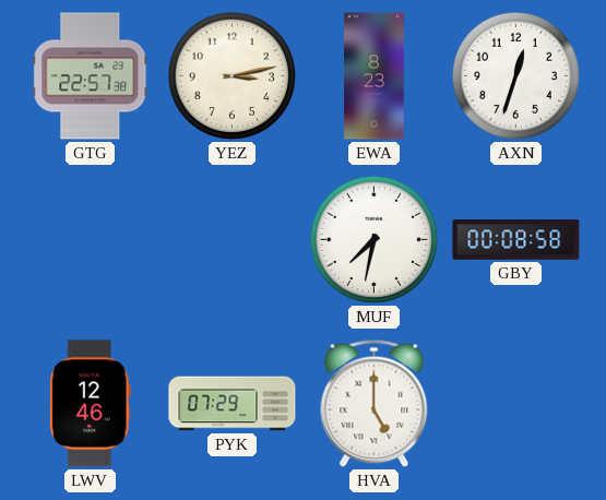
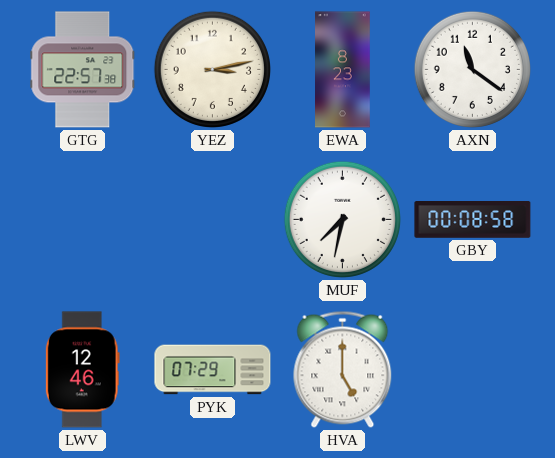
AXN: 12:33 -> 11:21
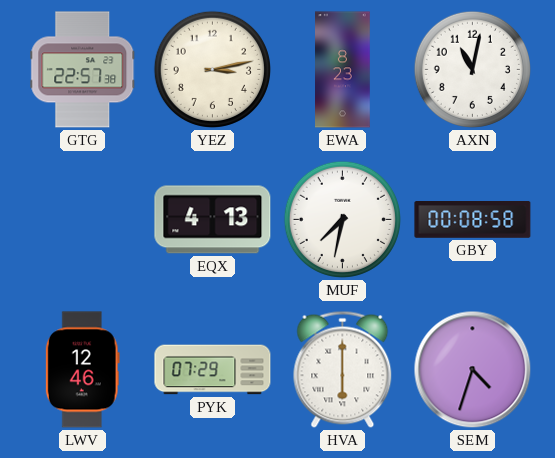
AXN: 11:21 -> 11:02
EQX: none -> 4:13
HVA: 5:00 -> 6:00
SEM: none -> 4:33
